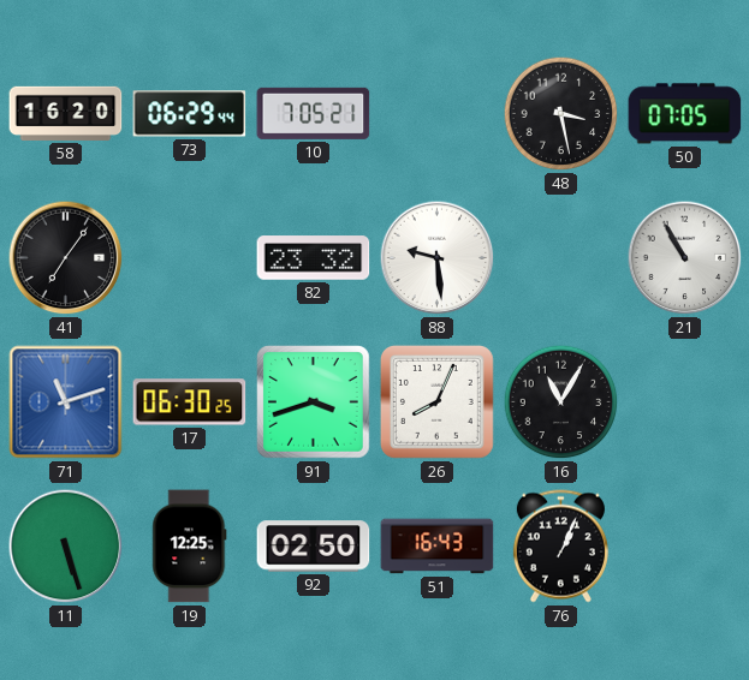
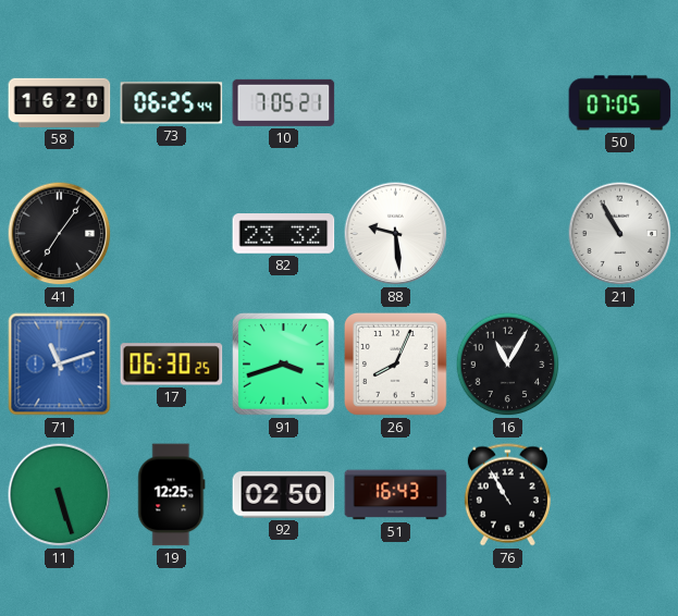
73: 06:29 -> 06:25
48: 3:28 -> none
76: 1:04 -> 10:55
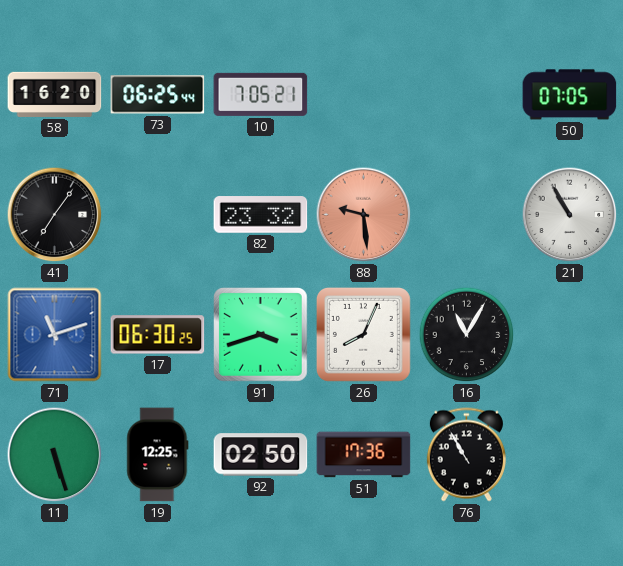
88 dial: white -> salmon
51: 16:43 -> 17:36
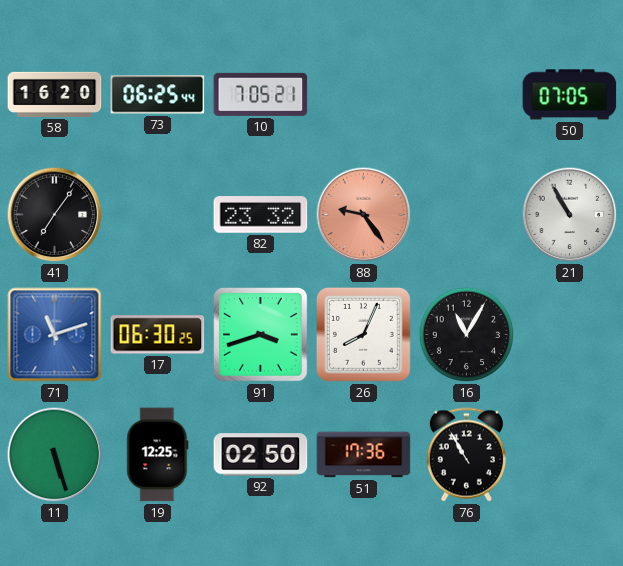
88: 9:29 -> 9:24
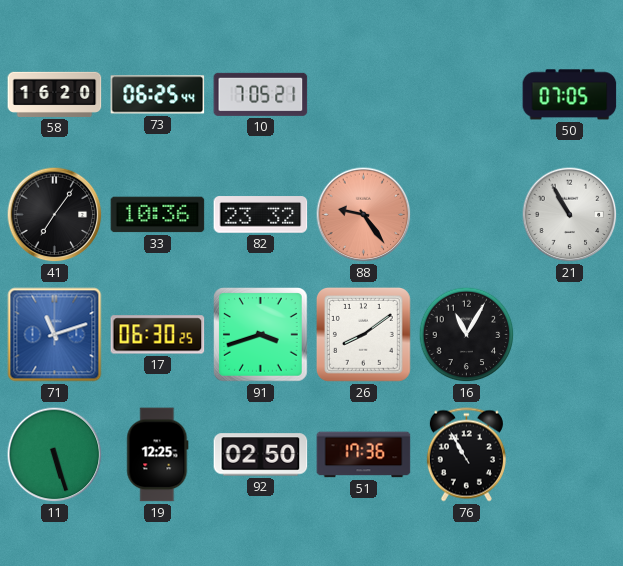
33: none -> 10:36
26: 8:04 -> 8:09
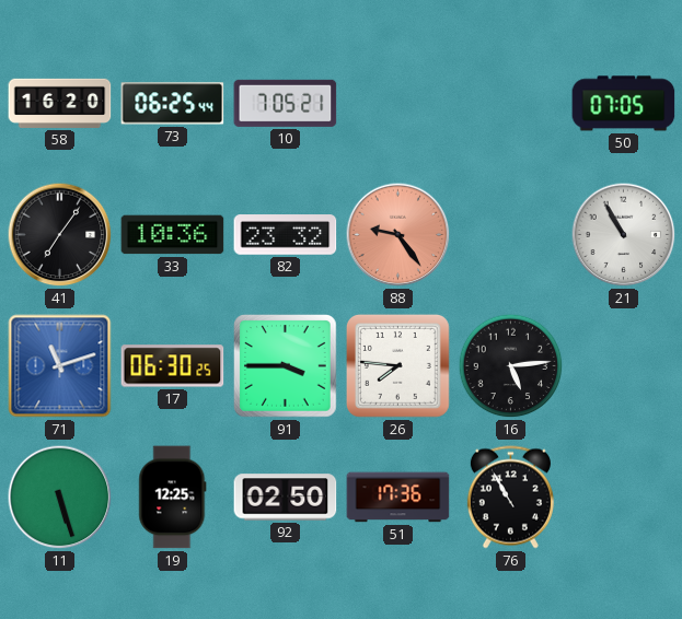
91: 3:42 -> 3:45
26: 8:09 -> 7:46
16: 11:05 -> 5:14
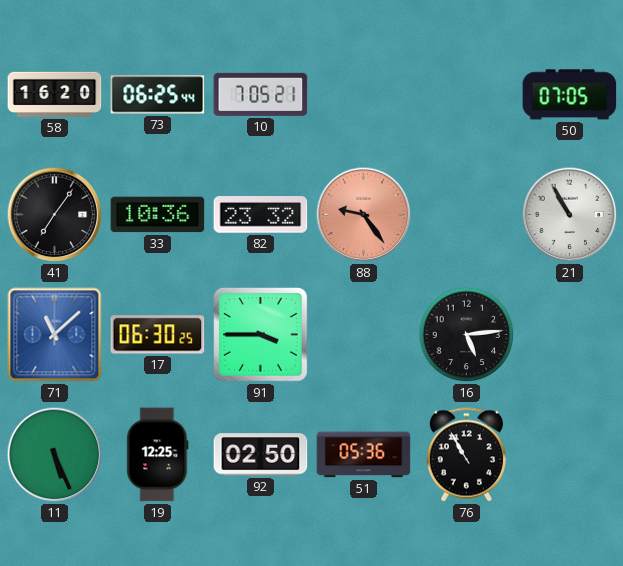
71: 11:12 -> 11:08
26: 7:46 -> none
11: 5:27 -> 5:26
51: 17:36 -> 05:36
